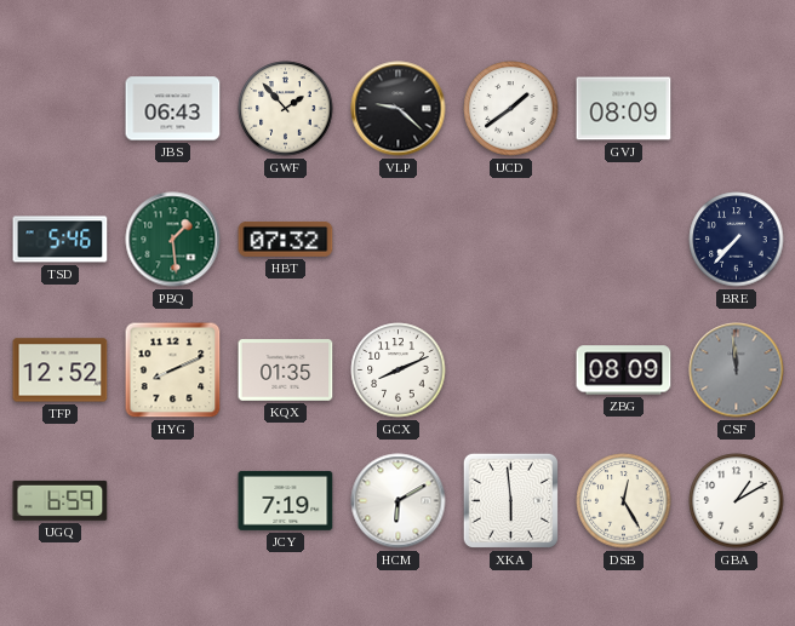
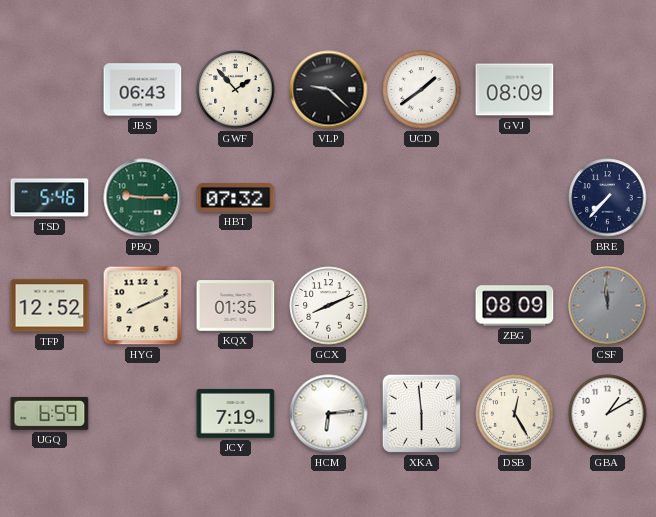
PBQ: 1:29 -> 9:15
HCM: 6:10 -> 6:14
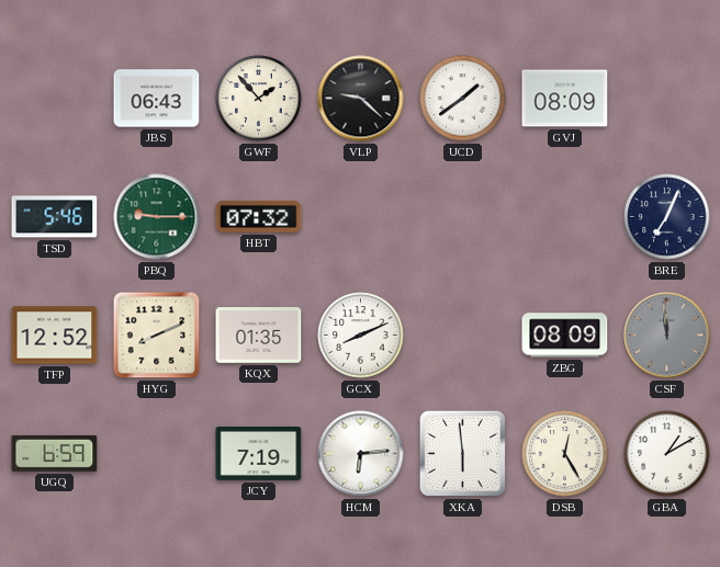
BRE: 7:37 -> 7:04
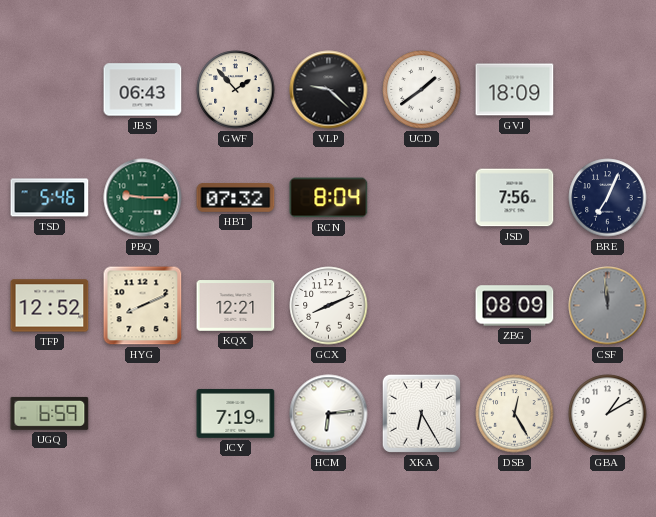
GVJ: 08:09 -> 18:09
RCN: none -> 8:04
JSD: none -> 7:56
KQX: 01:35 -> 12:21
XKA: 5:59 -> 6:25
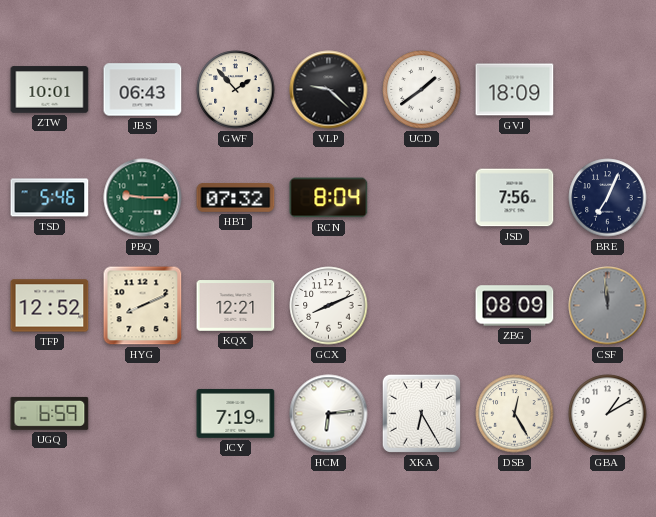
ZTW: none -> 10:01
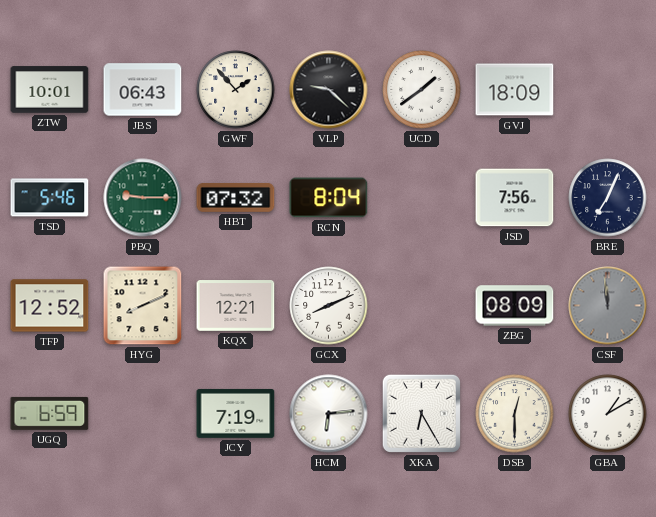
DSB: 12:25 -> 12:30
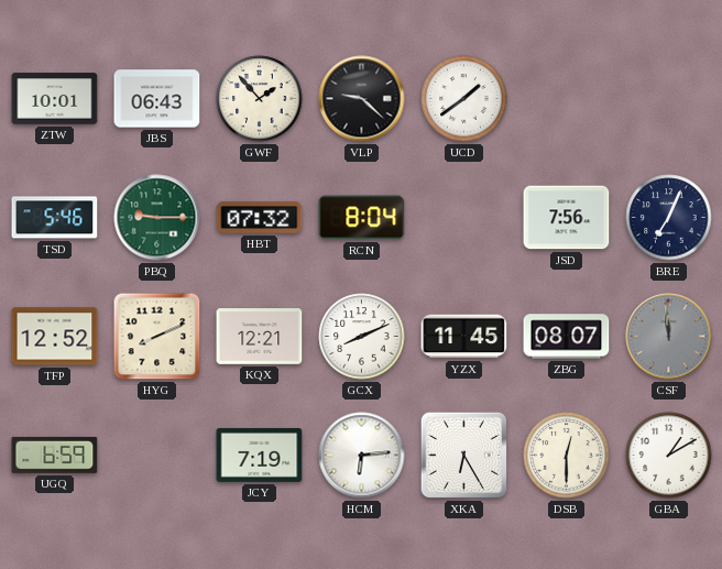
GVJ: 18:09 -> none
YZX: none -> 11:45
ZBG: 08:09 -> 08:07
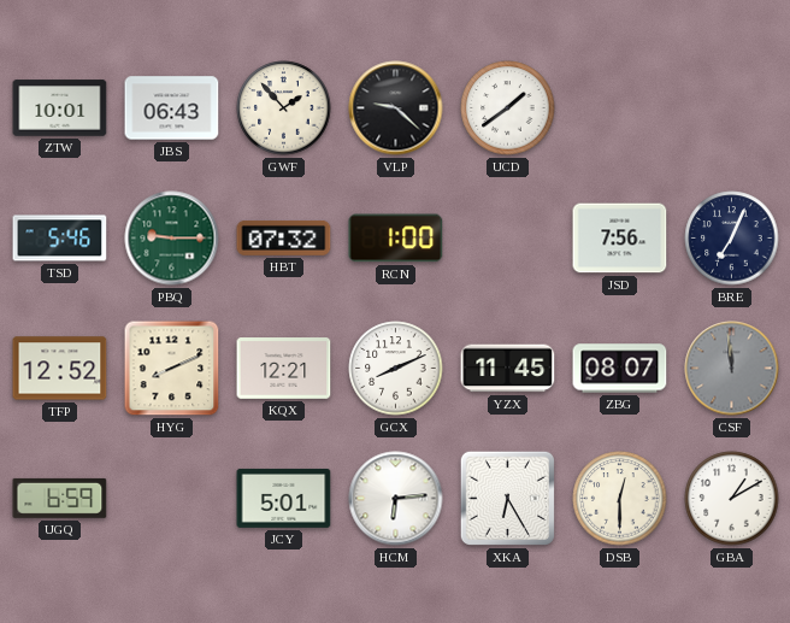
RCN: 8:04 -> 1:00
JCY: 7:19 -> 5:01
